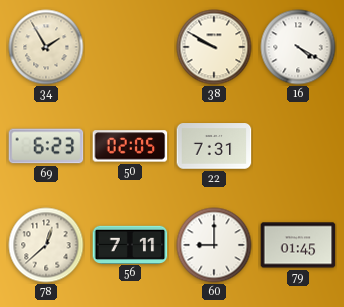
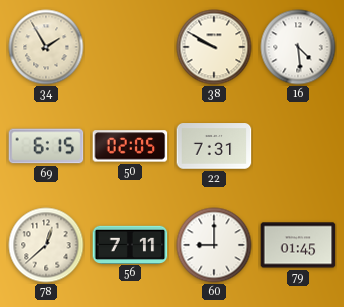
16: 4:20 -> 4:29
69: 6:23 -> 6:15
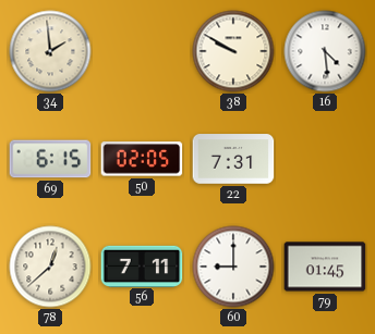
34: 1:55 -> 1:59
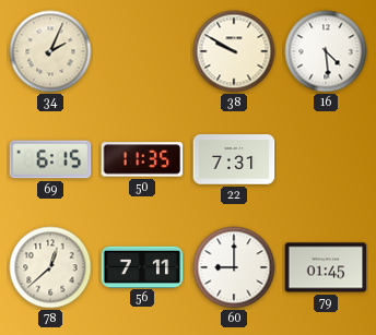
34: 1:59 -> 2:04
50: 02:05 -> 11:35
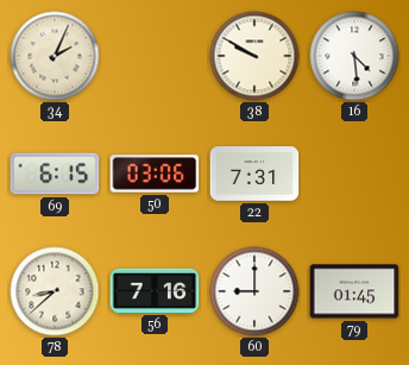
50: 11:35 -> 03:06
78: 12:38 -> 8:38
56: 7:11 -> 7:16
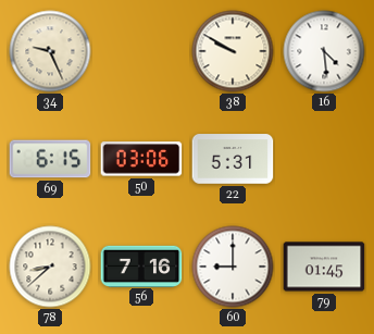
34: 2:04 -> 9:26
22: 7:31 -> 5:31
